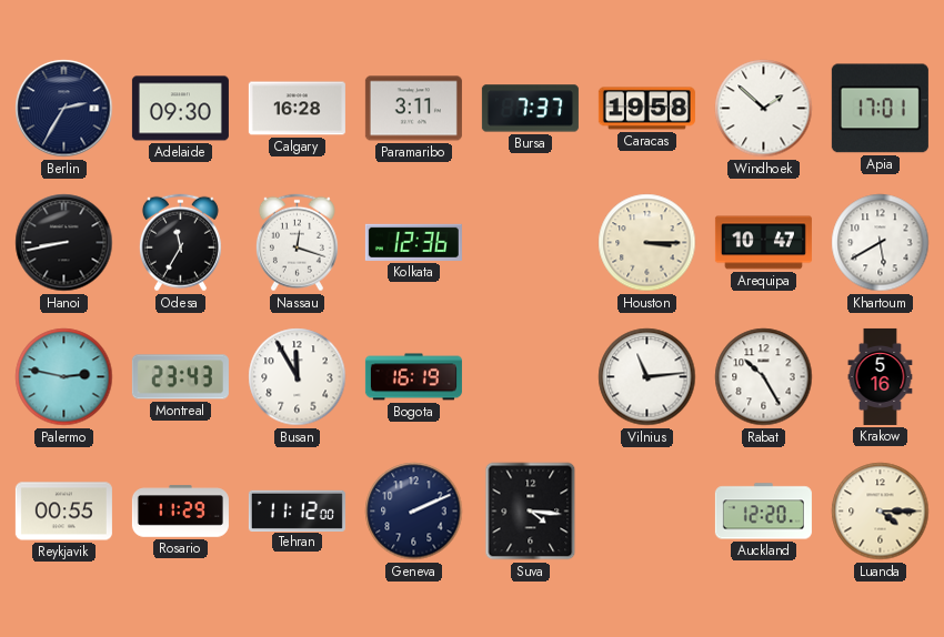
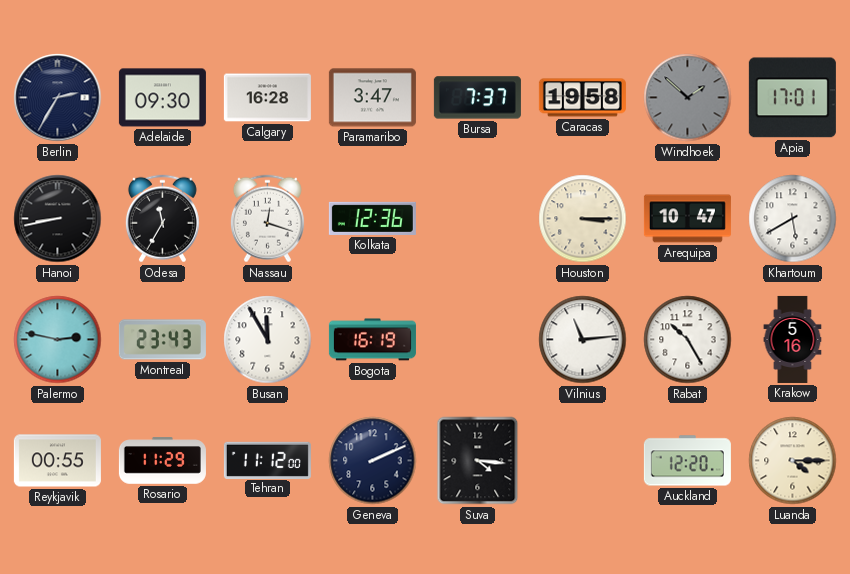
Paramaribo: 3:11 -> 3:47
Windhoek dial: white -> grey
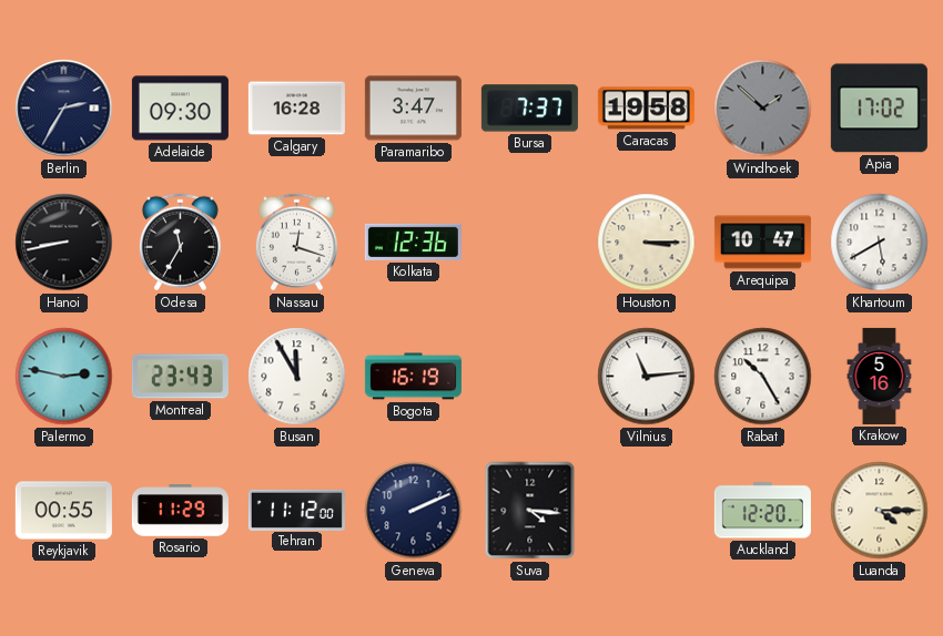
Apia: 17:01 -> 17:02
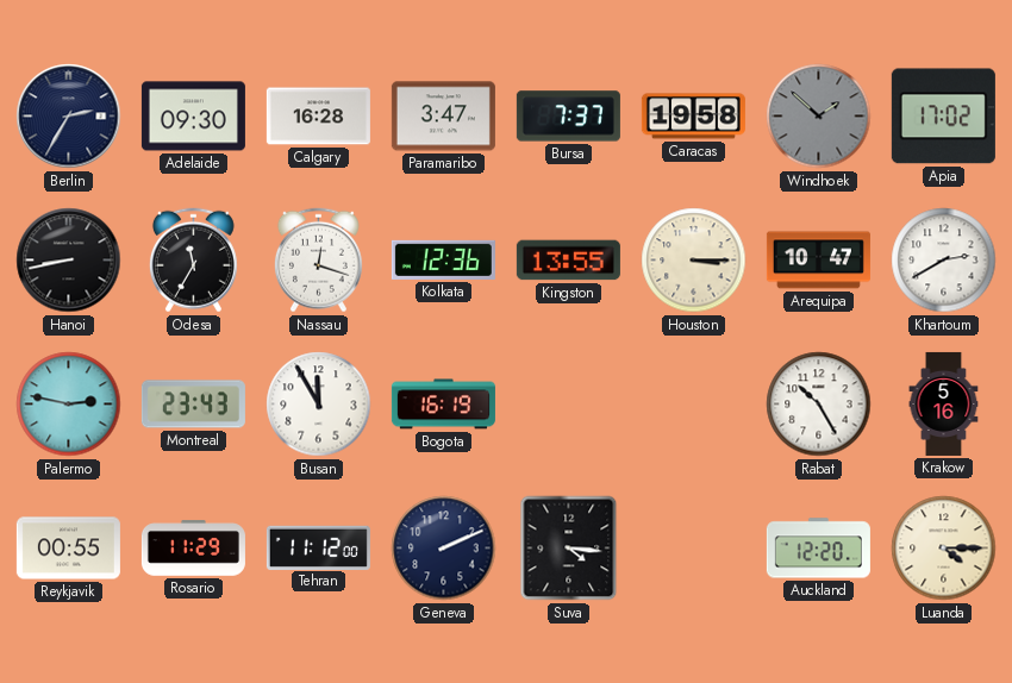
Kingston: none -> 13:55
Khartoum: 5:40 -> 2:40
Vilnius: 11:14 -> none
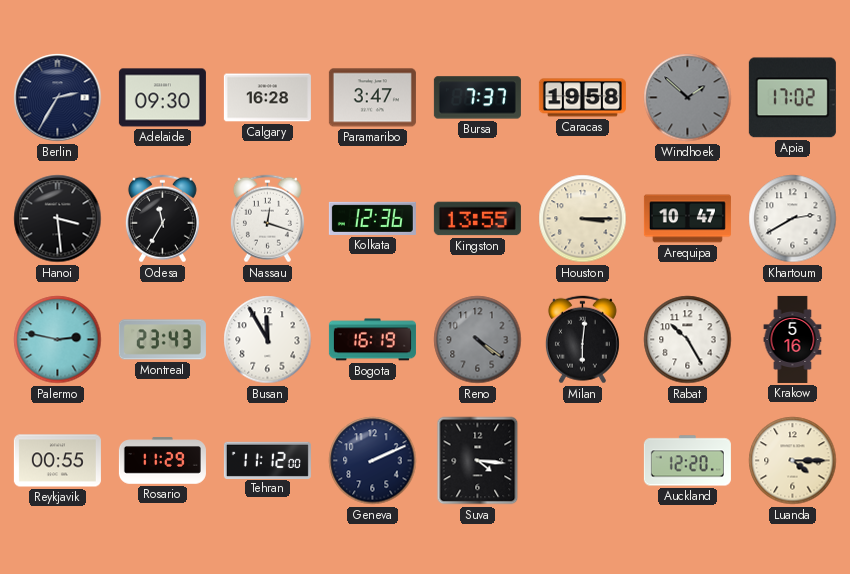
Hanoi: 8:43 -> 3:29
Reno: none -> 4:21
Milan: none -> 6:01
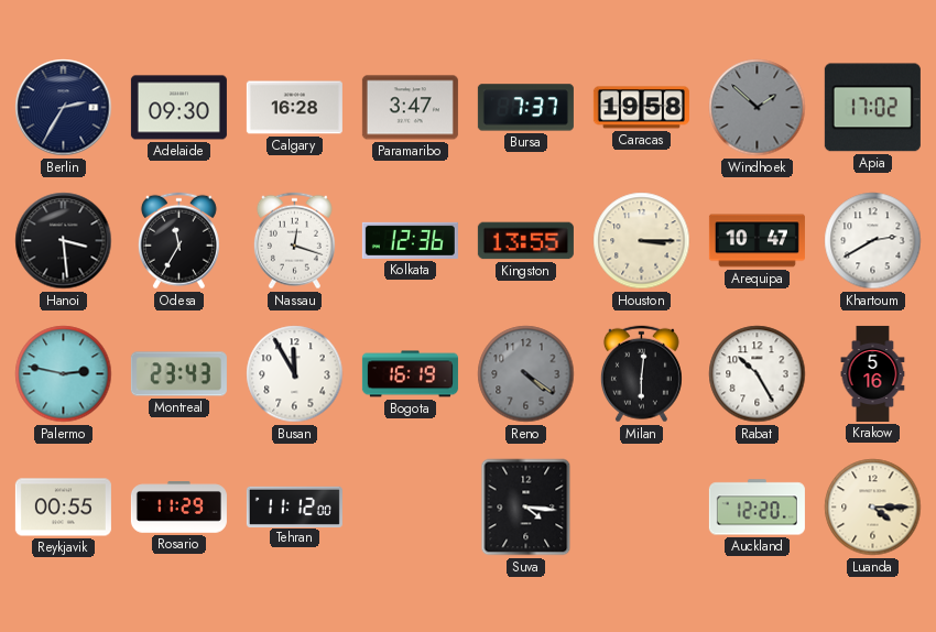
Geneva: 2:11 -> none
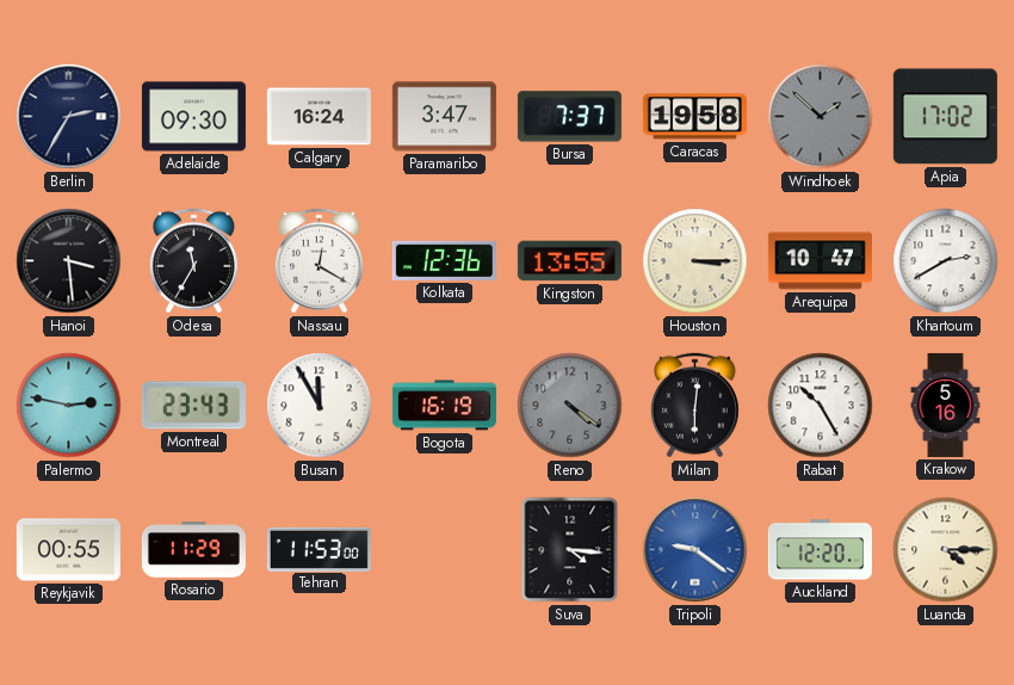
Calgary: 16:28 -> 16:24
Nassau: 12:18 -> 12:20
Tehran: 11:12 -> 11:53
Tripoli: none -> 9:21
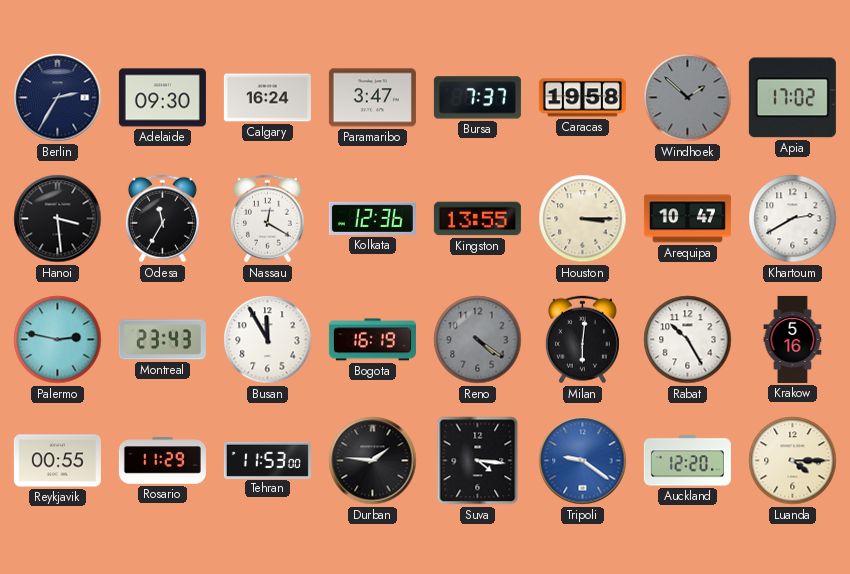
Durban: none -> 1:46
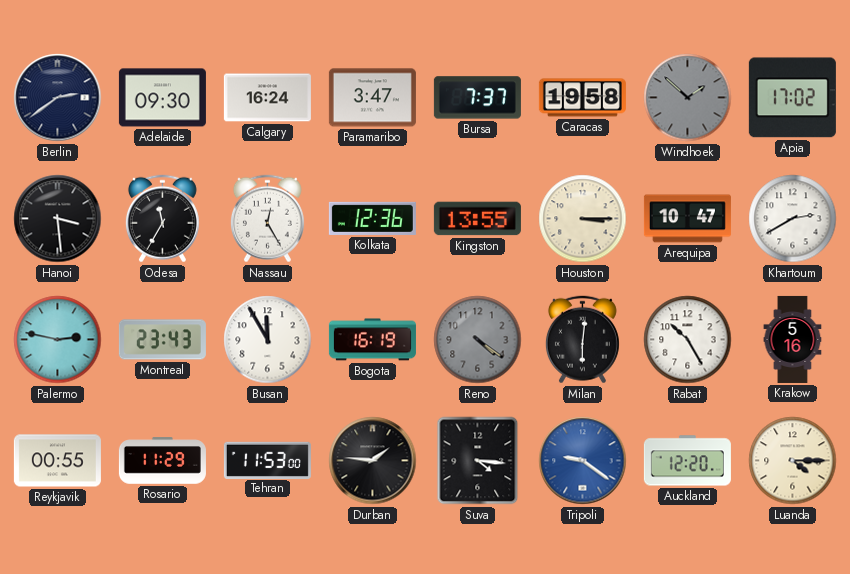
Berlin: 2:35 -> 2:39
Nassau: 12:20 -> 12:25
